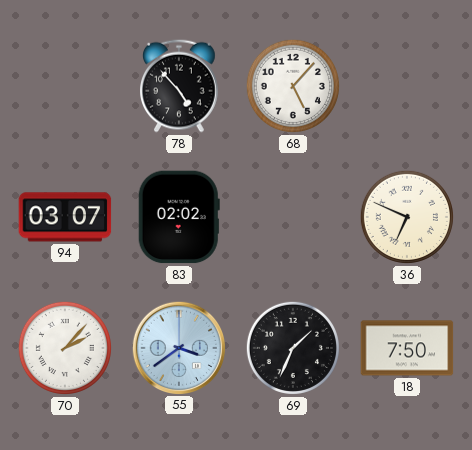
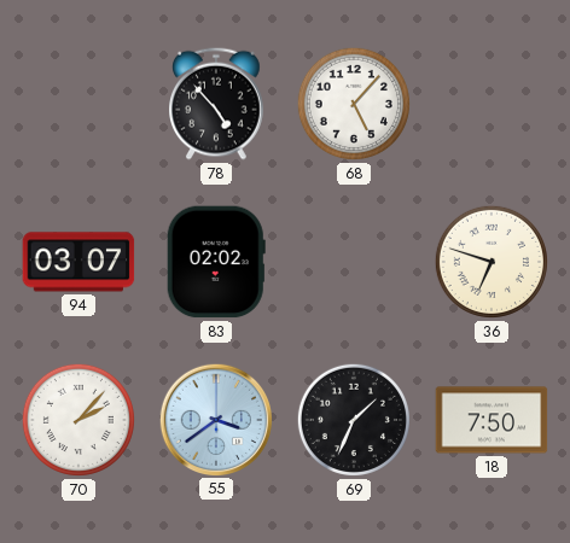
36: 6:49 -> 6:48
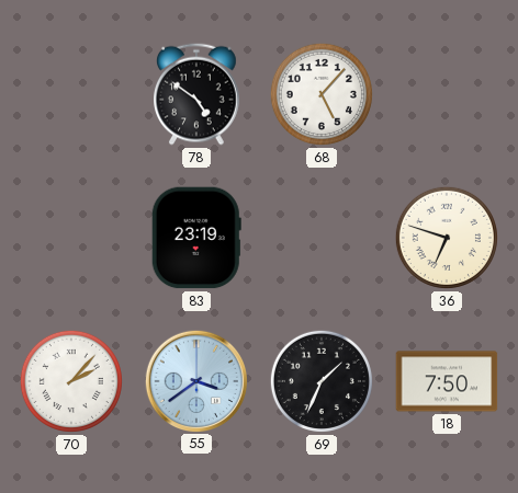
78: 4:53 -> 4:51
94: 03:07 -> none
83: 02:02 -> 23:19
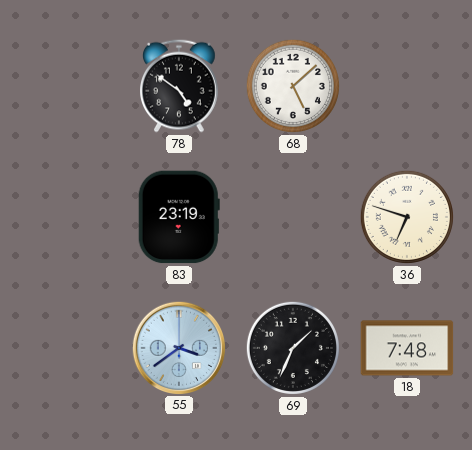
68: 5:07 -> 5:08
70: 2:07 -> none
18: 7:50 -> 7:48
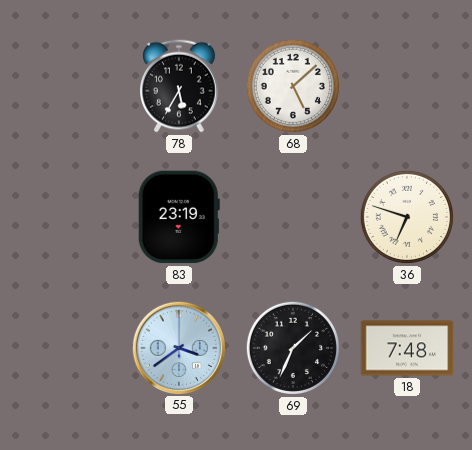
78: 4:51 -> 5:35
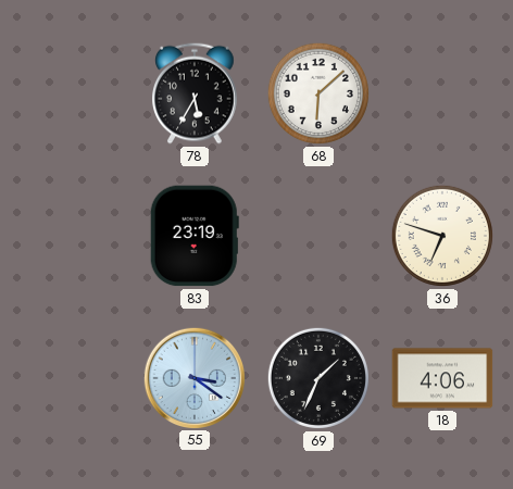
68: 5:08 -> 6:08
55: 3:39 -> 3:21
18: 7:48 -> 4:06
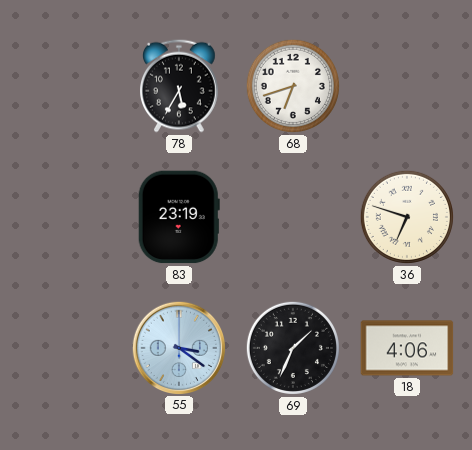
68: 6:08 -> 6:42
